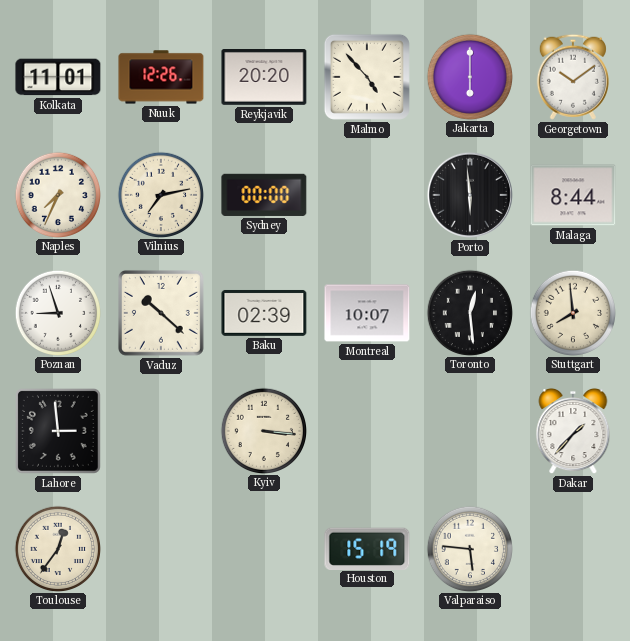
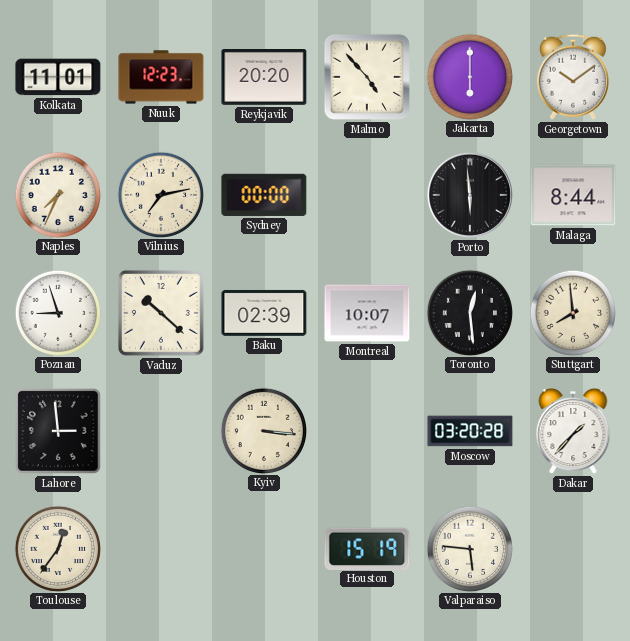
Nuuk: 12:26 -> 12:23
Moscow: none -> 03:20
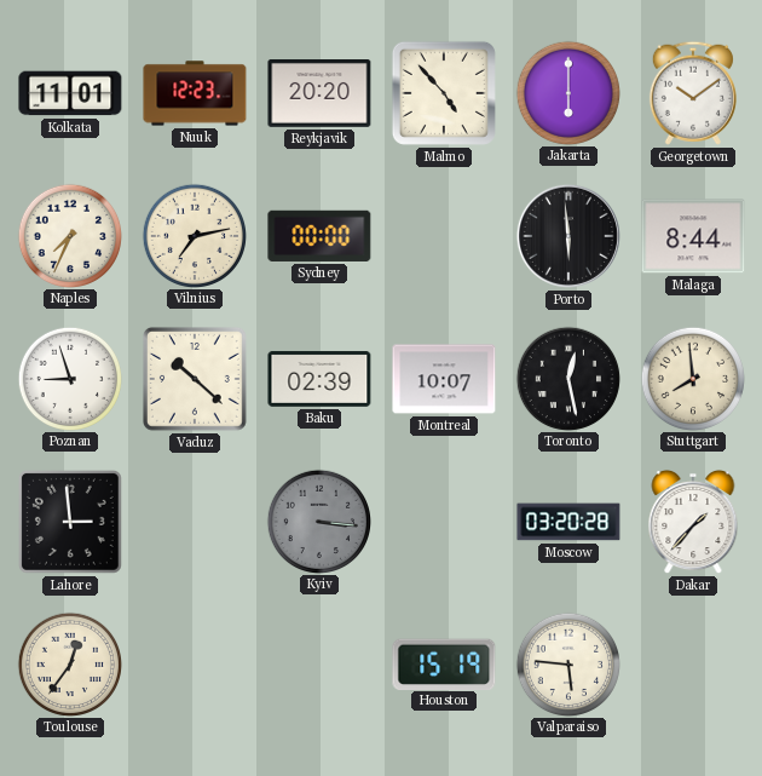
Toronto: 12:29 -> 12:28
Kyiv dial: cream -> grey
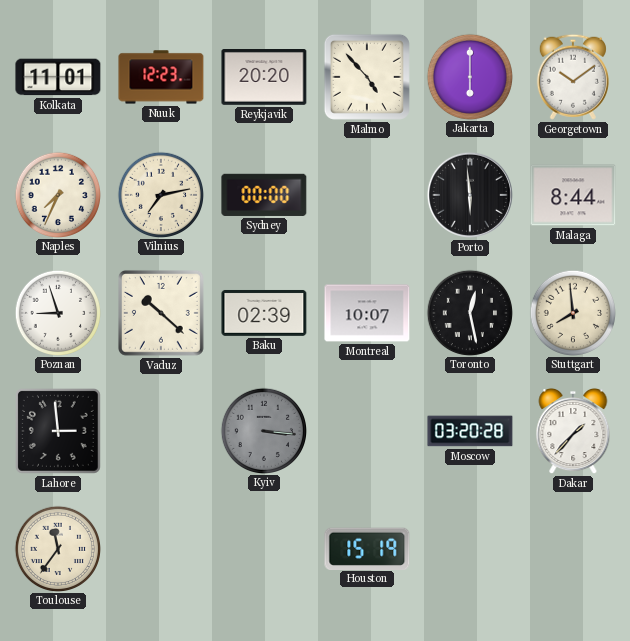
Toulouse: 12:36 -> 11:36
Valparaiso: 5:46 -> none
